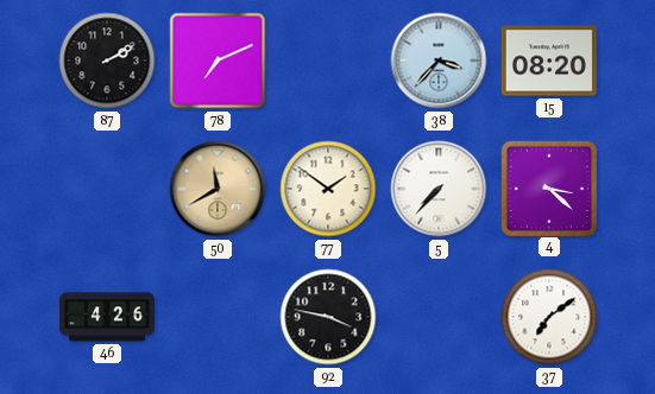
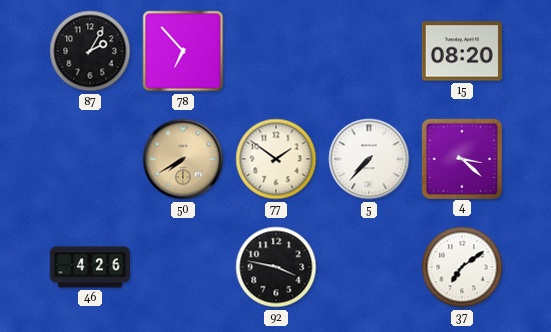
87: 2:10 -> 2:05
78: 7:11 -> 6:53
38: 3:37 -> none
50: 11:40 -> 7:40
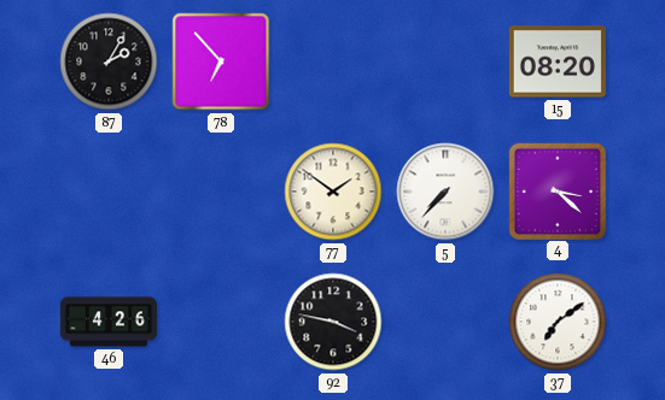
50: 7:40 -> none
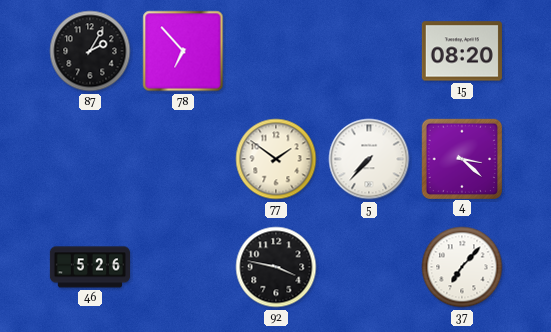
46: 4:26 -> 5:26
37: 7:09 -> 7:07
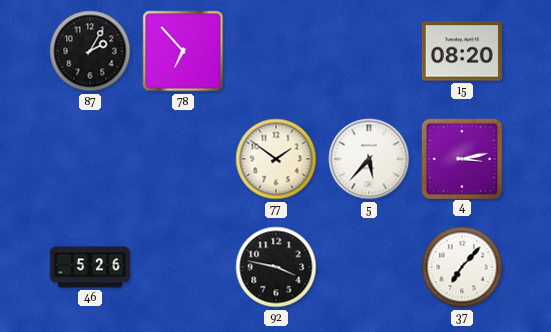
5: 7:37 -> 5:37
4: 3:22 -> 3:13
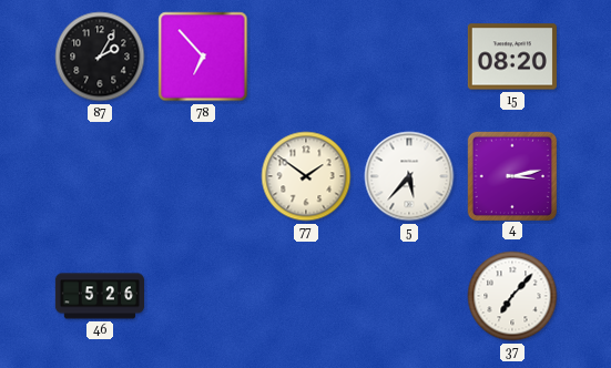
92: 3:47 -> none
